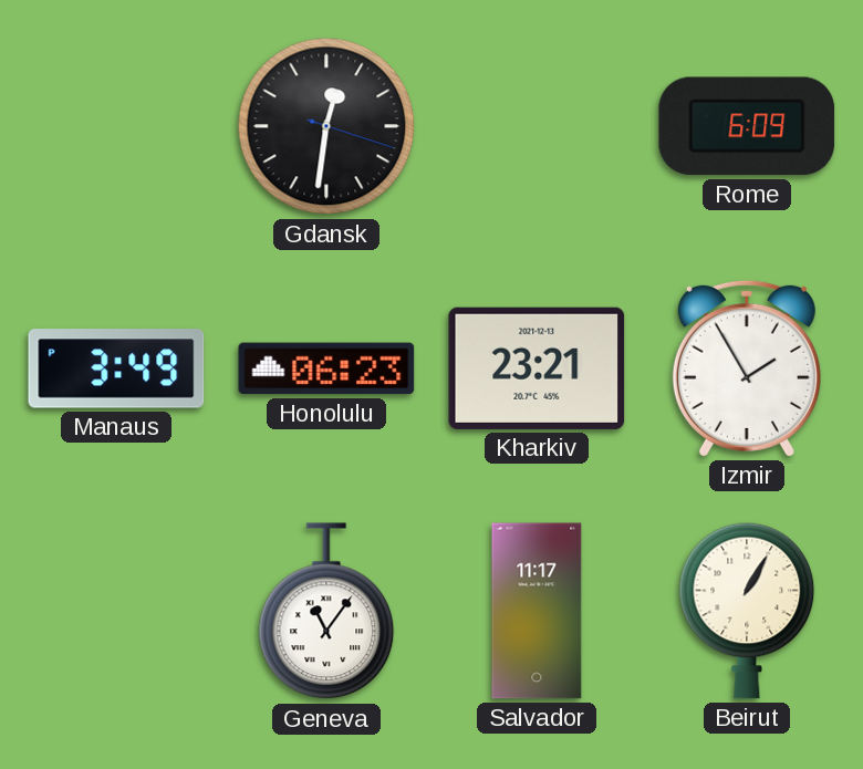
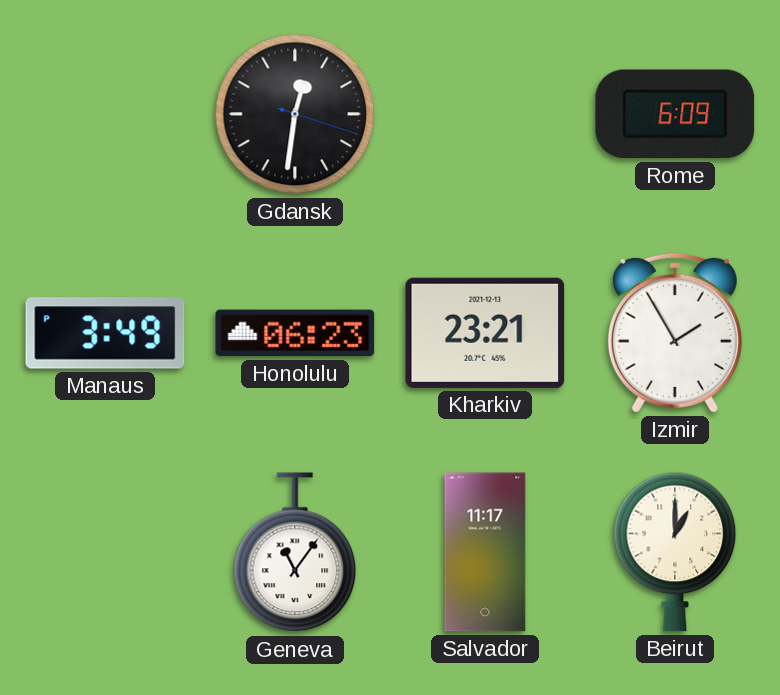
Beirut: 1:05 -> 1:00
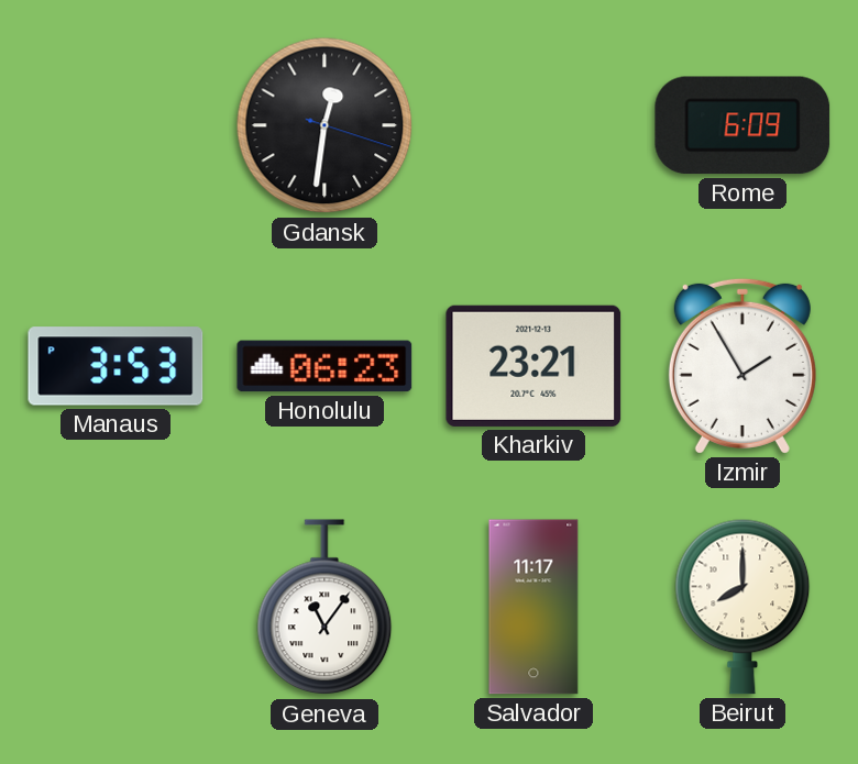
Manaus: 3:49 -> 3:53
Beirut: 1:00 -> 8:00
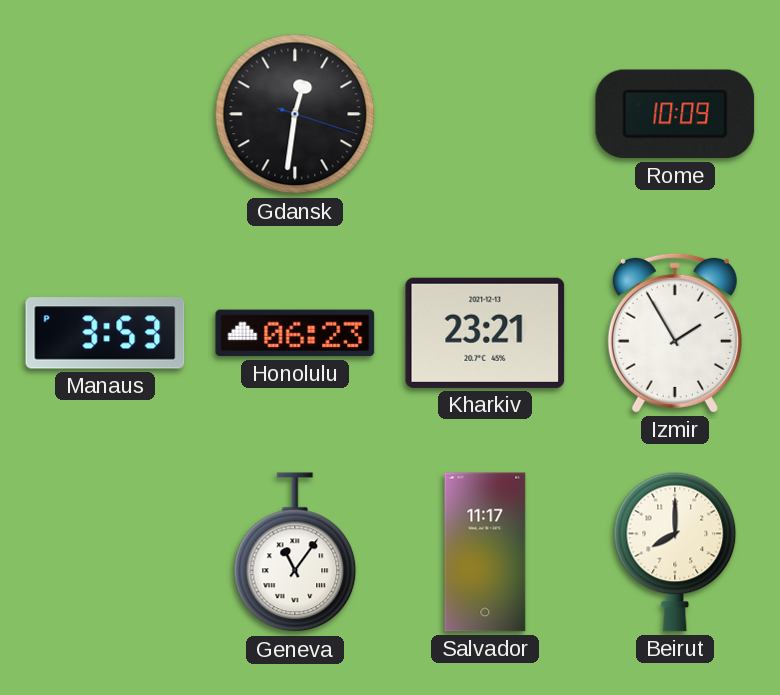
Rome: 6:09 -> 10:09
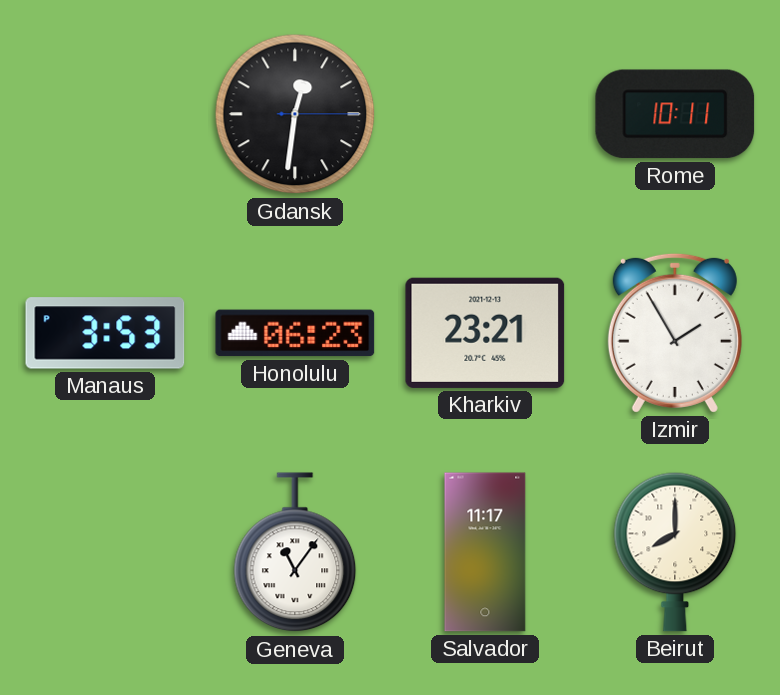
Gdansk: 12:31:18 -> 12:31:15
Rome: 10:09 -> 10:11
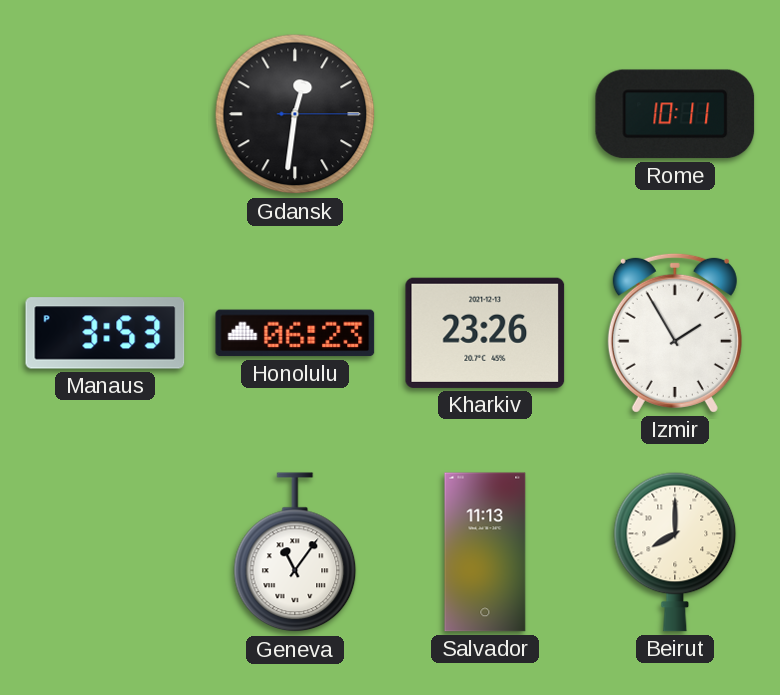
Kharkiv: 23:21 -> 23:26
Salvador: 11:17 -> 11:13
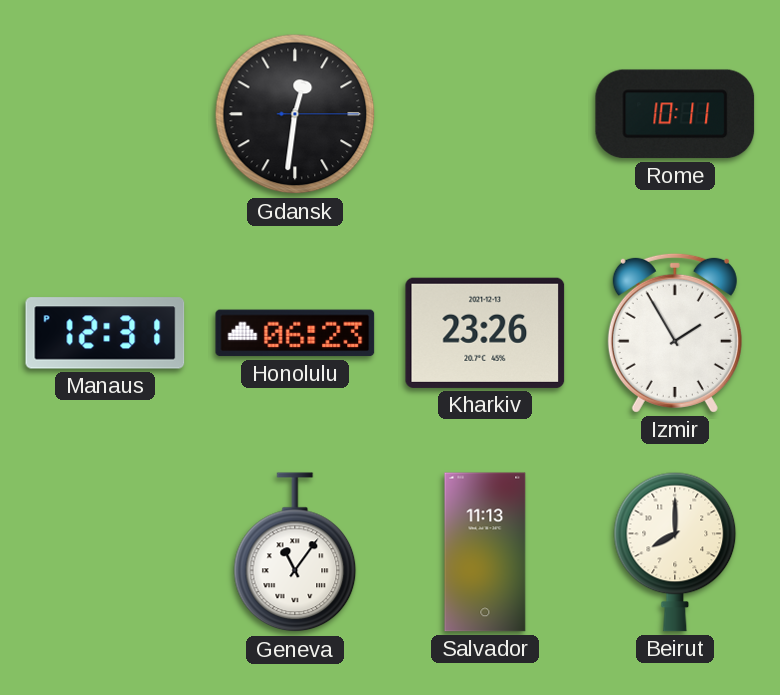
Manaus: 3:53 -> 12:31
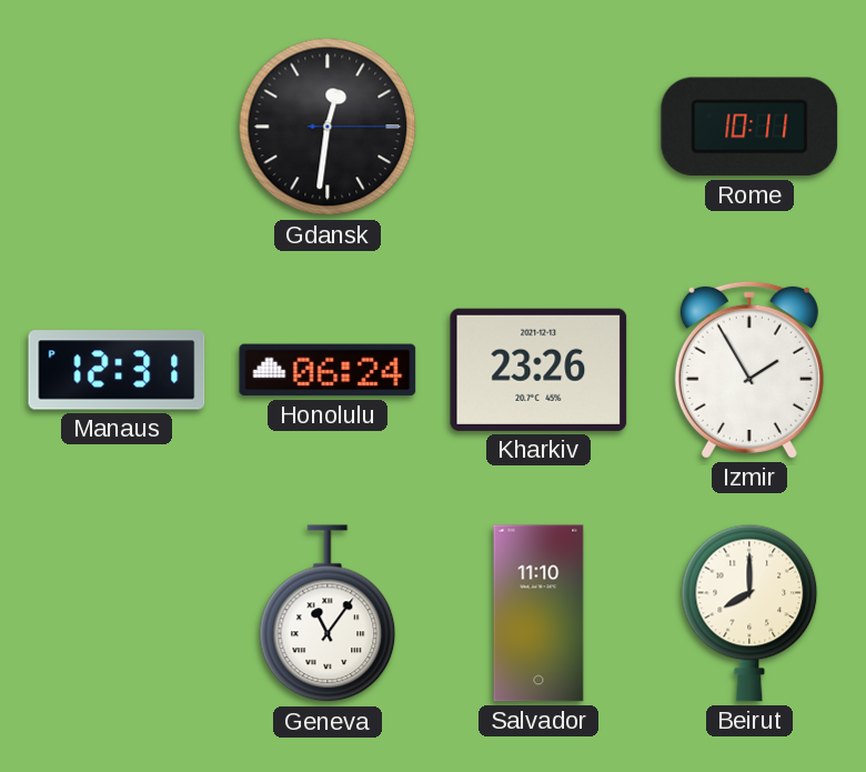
Honolulu: 06:23 -> 06:24
Salvador: 11:13 -> 11:10
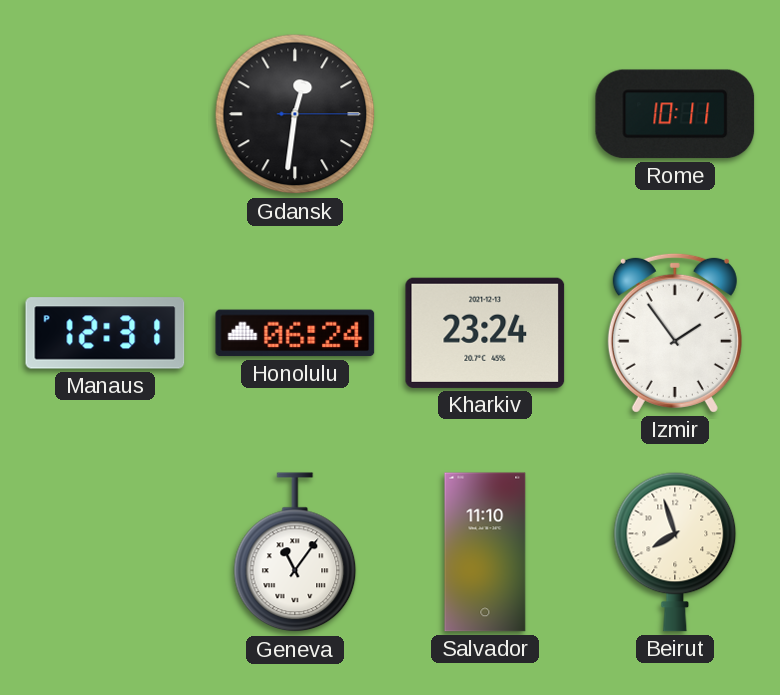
Kharkiv: 23:26 -> 23:24
Izmir: 1:55 -> 1:54
Beirut: 8:00 -> 7:57
